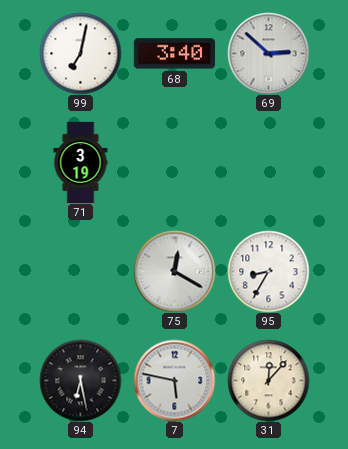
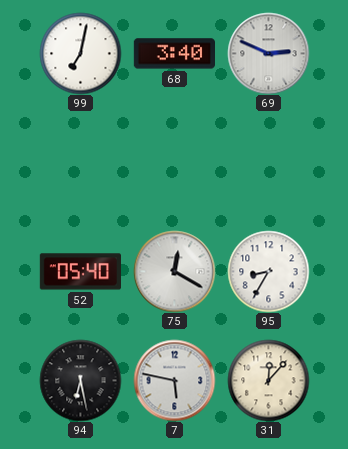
69: 2:52 -> 2:49
71: 3:19 -> none
52: none -> 05:40
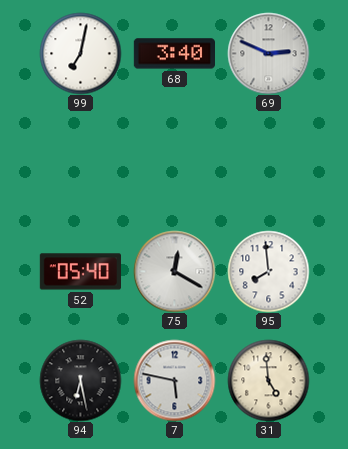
95: 8:35 -> 7:59
31: 12:07 -> 4:59
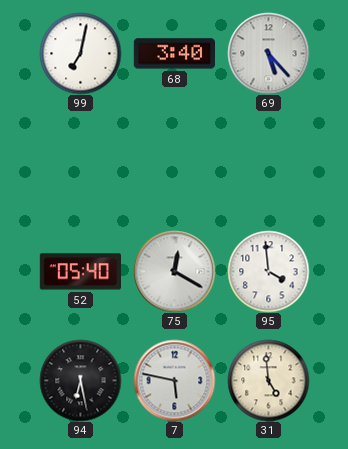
69: 2:49 -> 5:23
95: 7:59 -> 3:59
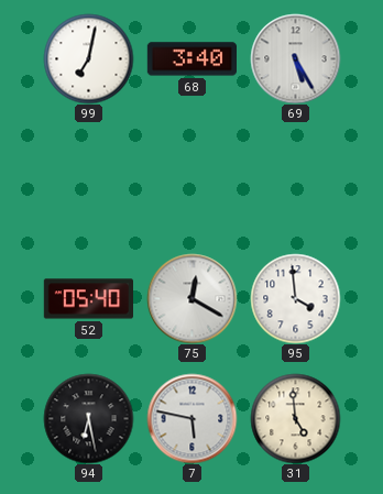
69: 5:23 -> 5:25
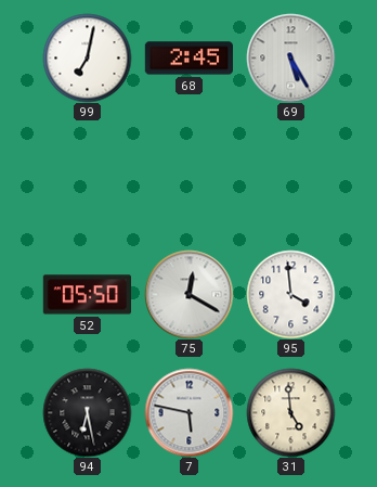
68: 3:40 -> 2:45
52: 05:40 -> 05:50
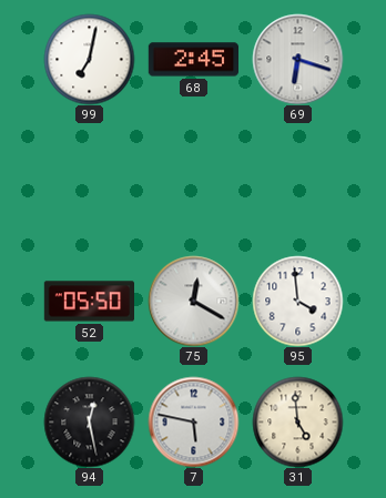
69: 5:25 -> 6:18
94: 6:28 -> 12:28
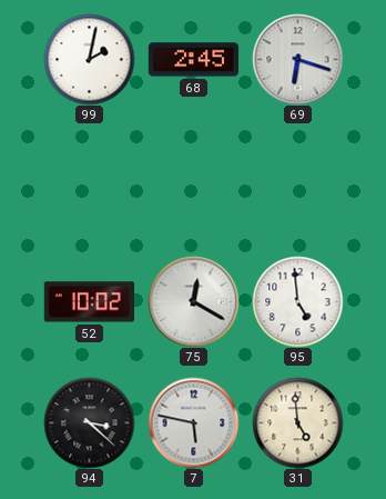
99: 7:02 -> 2:02
52: 05:50 -> 10:02
95: 3:59 -> 4:59
94: 12:28 -> 3:22
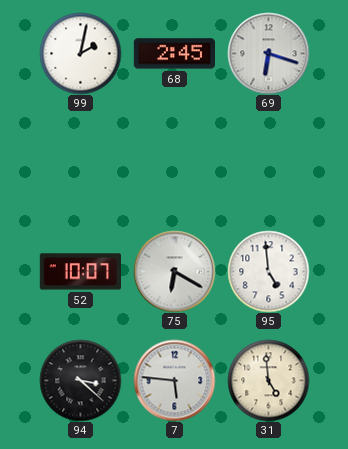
52: 10:02 -> 10:07
75: 12:20 -> 6:20
7: 5:47 -> 5:46
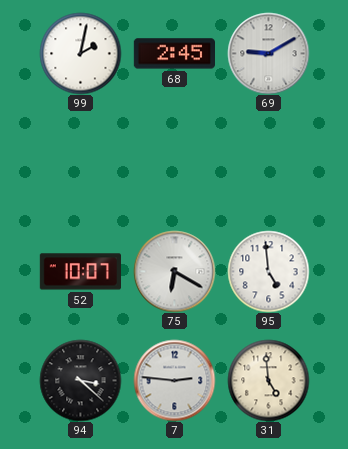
69: 6:18 -> 9:10
7: 5:46 -> 2:46
